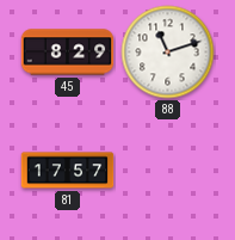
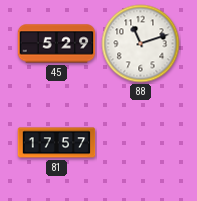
45: 8:29 -> 5:29
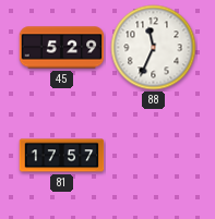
88: 11:12 -> 11:34
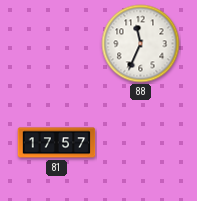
45: 5:29 -> none
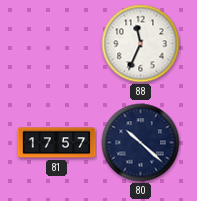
80: none -> 10:22
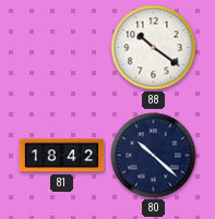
88: 11:34 -> 10:21
81: 17:57 -> 18:42
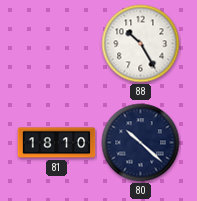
88: 10:21 -> 10:25
81: 18:42 -> 18:10
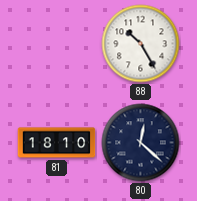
80: 10:22 -> 12:22
